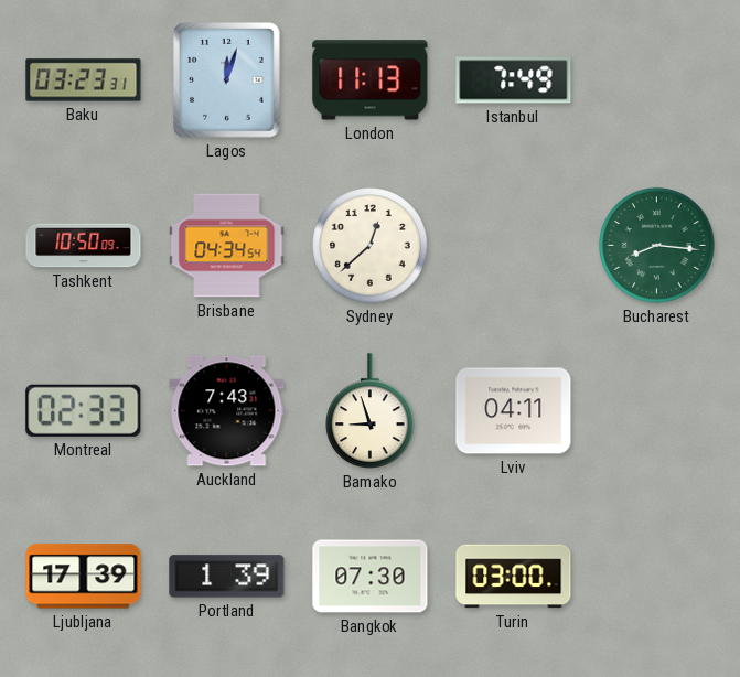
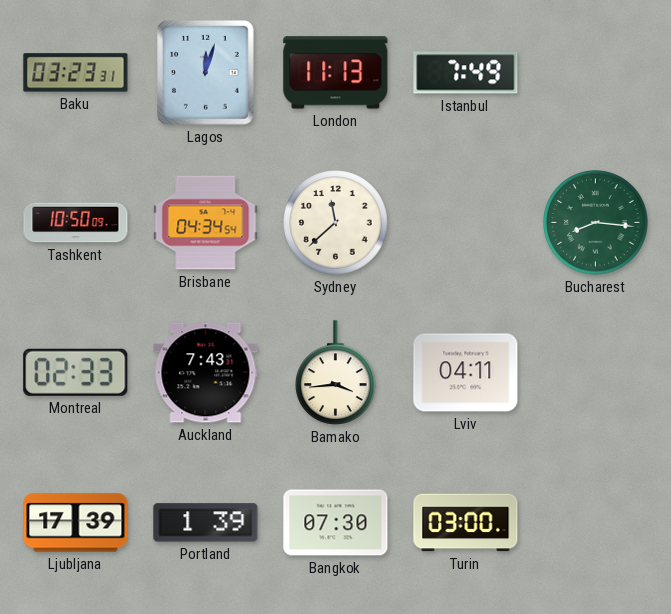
Sydney: 12:38 -> 11:38
Bamako: 8:57 -> 3:44
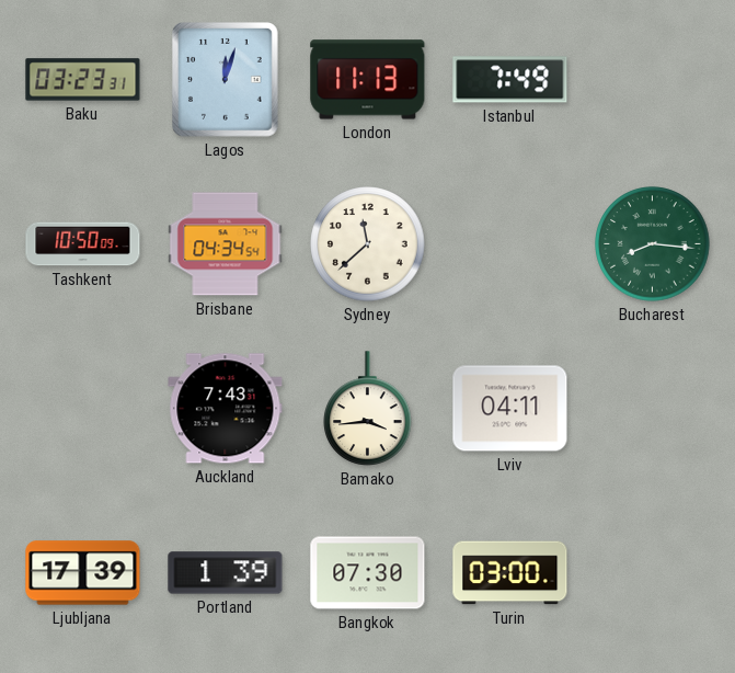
Montreal: 02:33 -> none
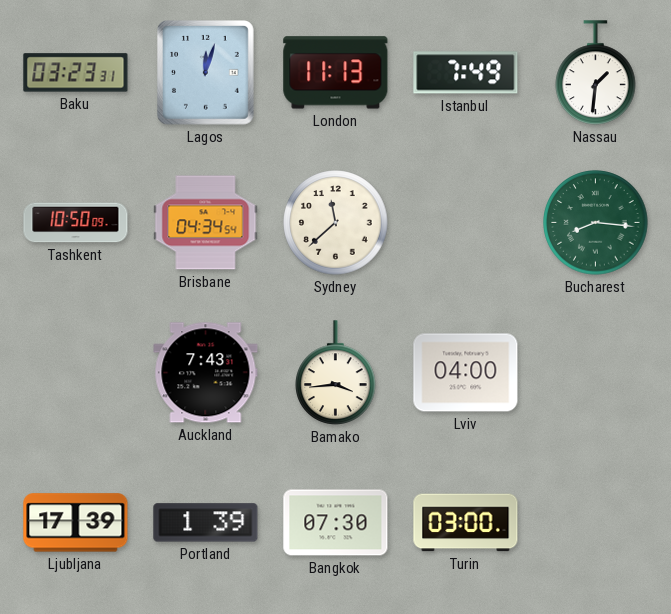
Nassau: none -> 1:31
Lviv: 04:11 -> 04:00
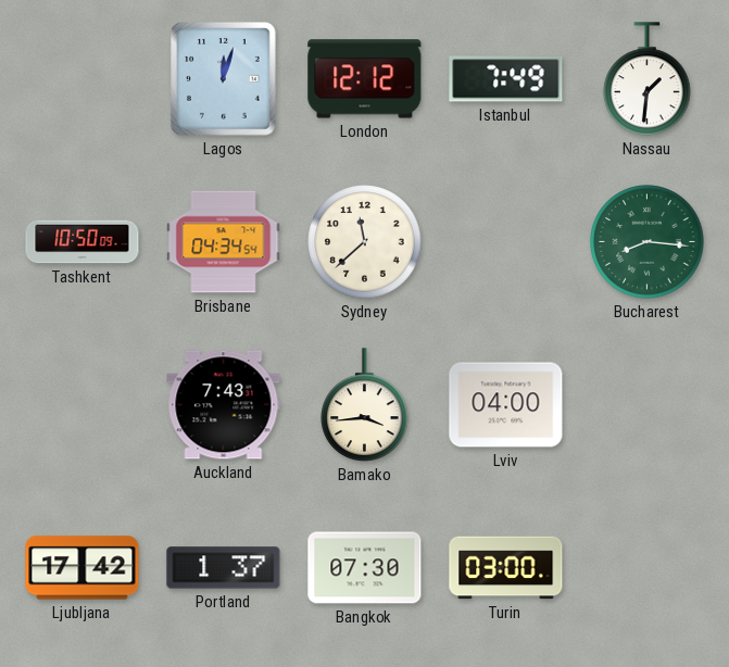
Baku: 03:23 -> none
London: 11:13 -> 12:12
Ljubljana: 17:39 -> 17:42
Portland: 1:39 -> 1:37
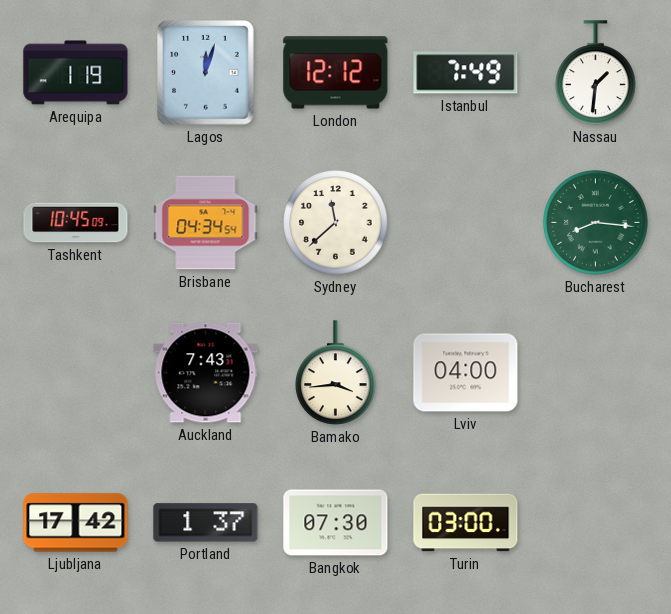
Arequipa: none -> 1:19
Tashkent: 10:50 -> 10:45
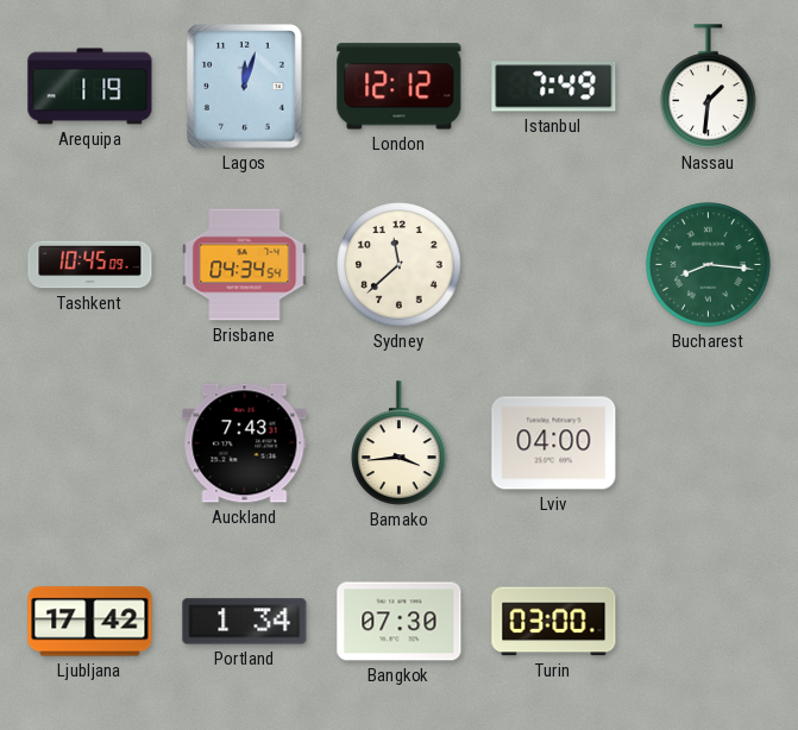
Portland: 1:37 -> 1:34
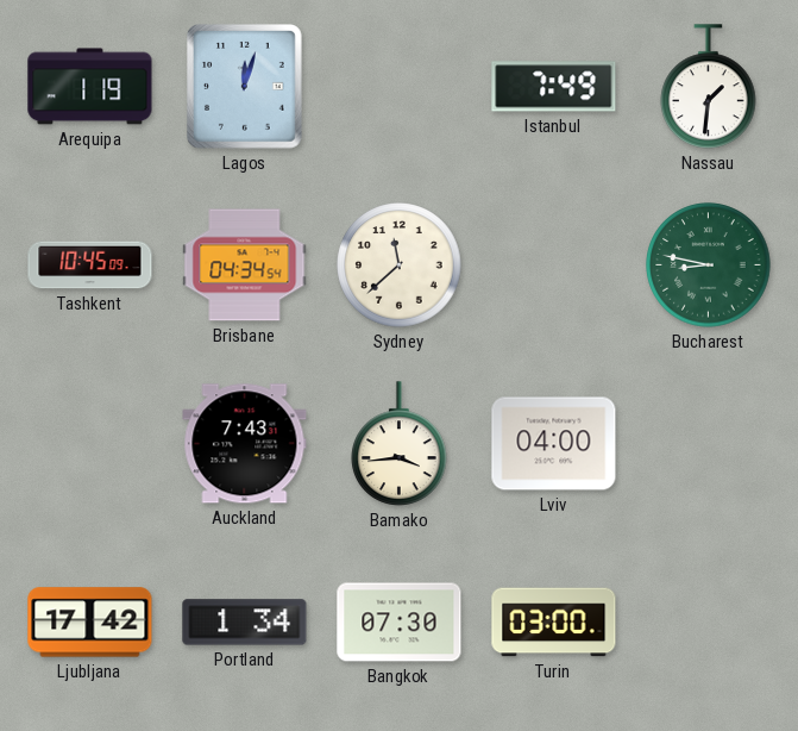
London: 12:12 -> none
Bucharest: 8:16 -> 8:47
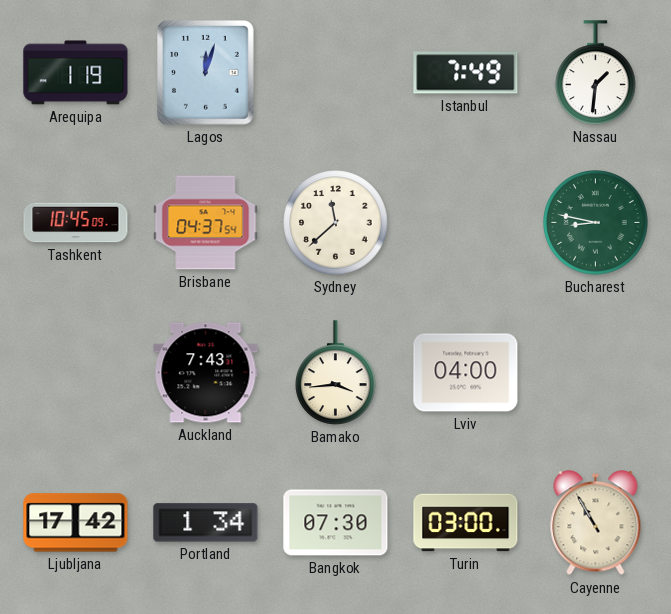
Brisbane: 04:34 -> 04:37
Cayenne: none -> 10:55
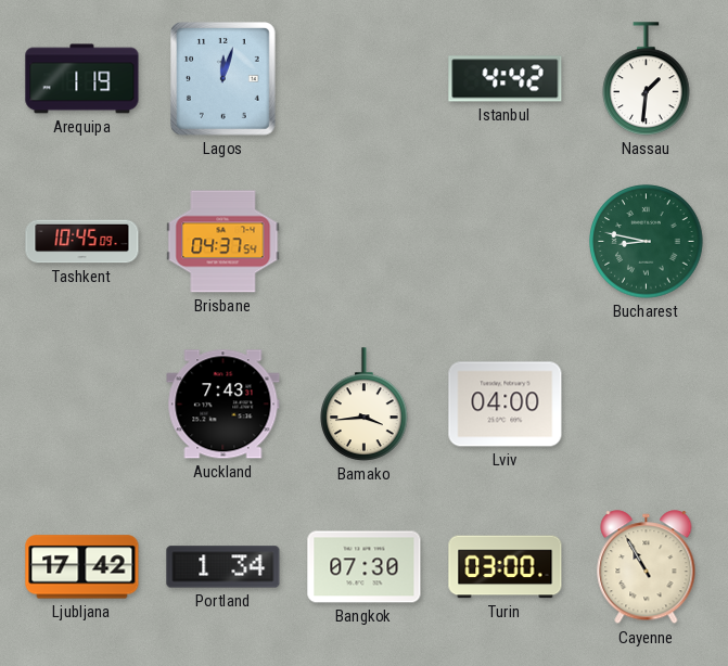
Istanbul: 7:49 -> 4:42
Sydney: 11:38 -> none
